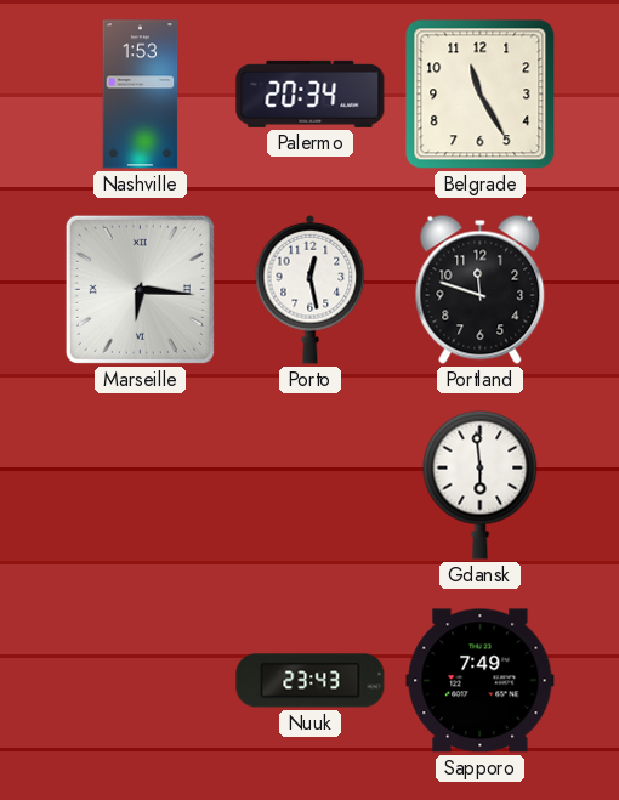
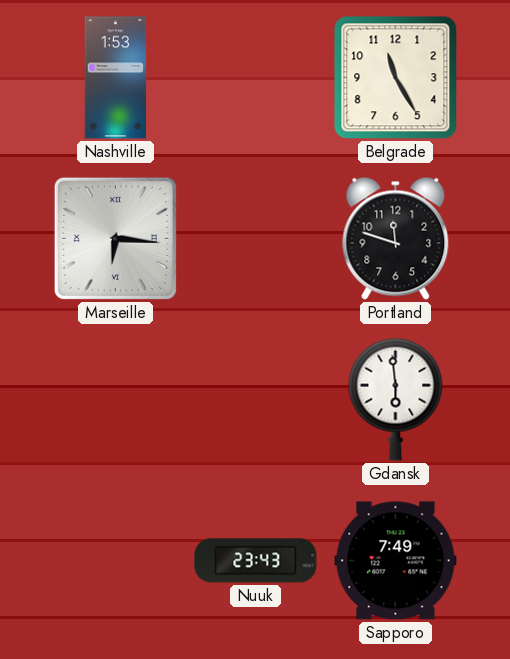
Palermo: 20:34 -> none
Porto: 12:28 -> none
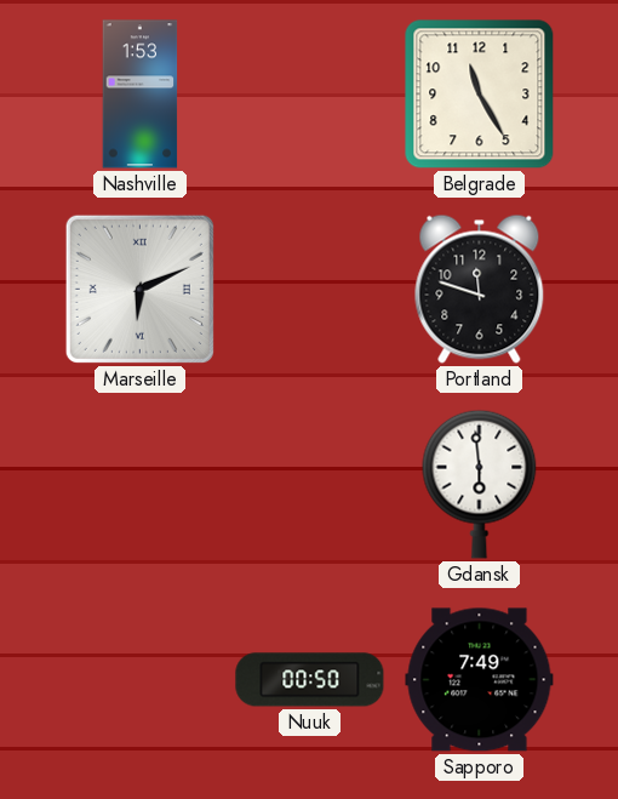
Marseille: 6:16 -> 6:11
Nuuk: 23:43 -> 00:50
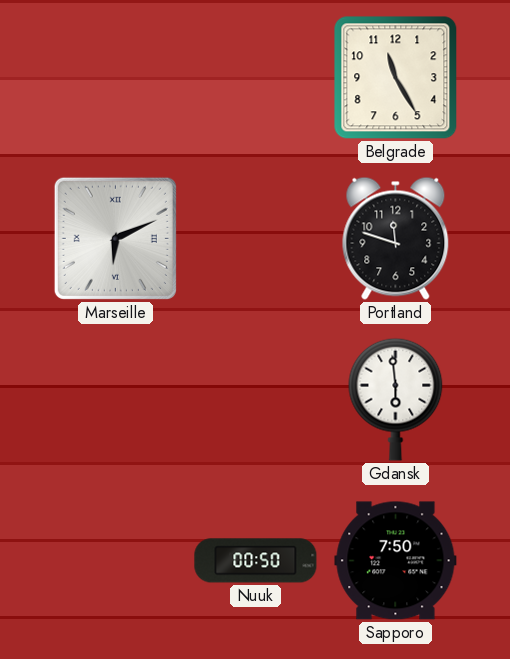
Nashville: 1:53 -> none
Sapporo: 7:49 -> 7:50
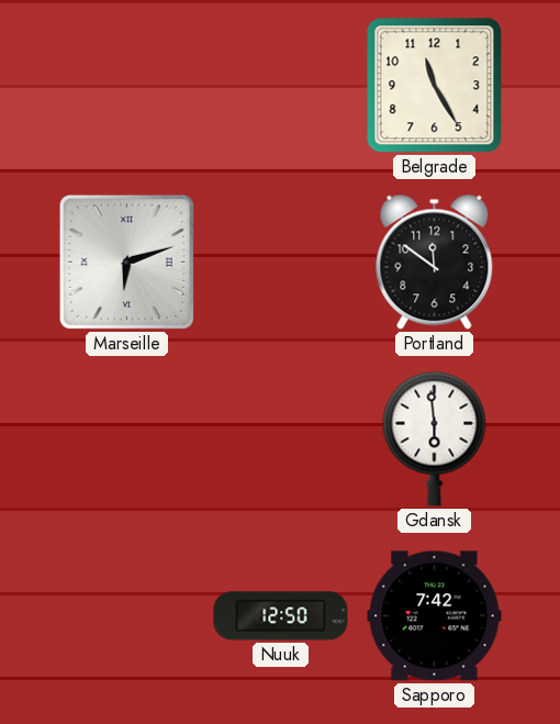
Marseille: 6:11 -> 6:12
Portland: 11:48 -> 11:51
Nuuk: 00:50 -> 12:50
Sapporo: 7:50 -> 7:42
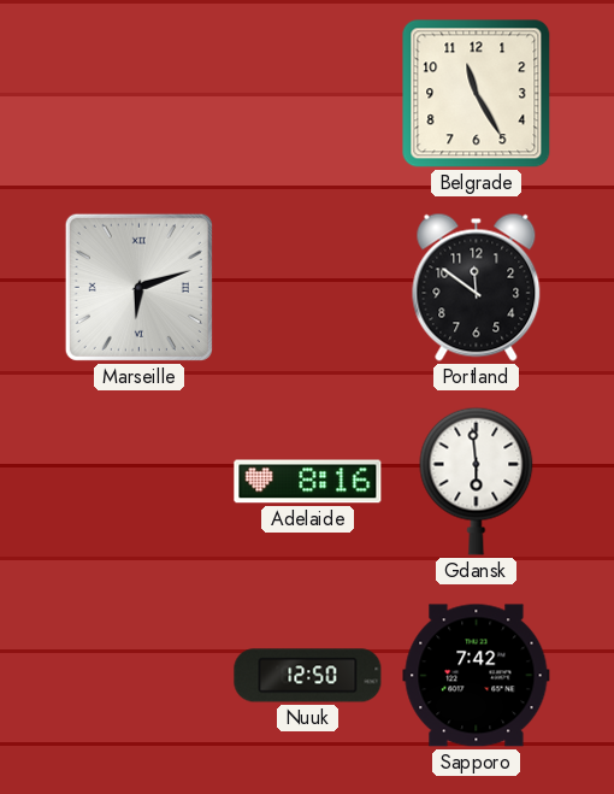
Adelaide: none -> 8:16
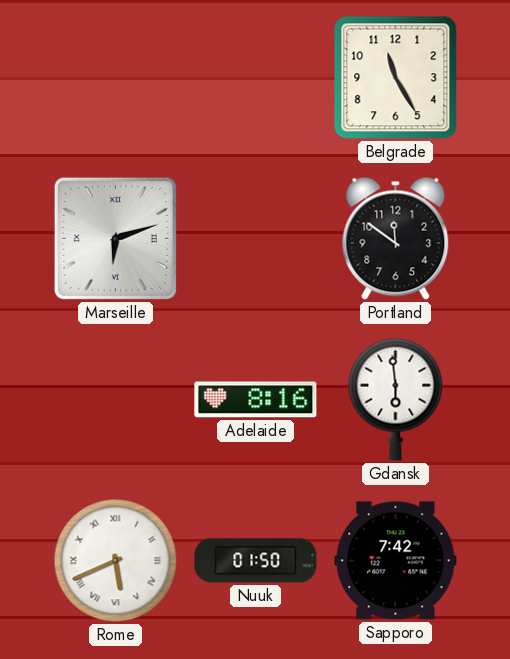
Rome: none -> 5:41
Nuuk: 12:50 -> 01:50
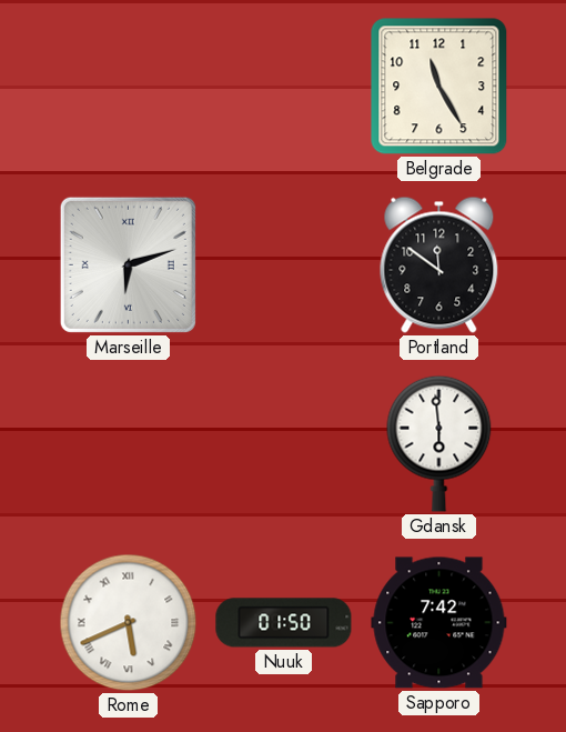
Adelaide: 8:16 -> none
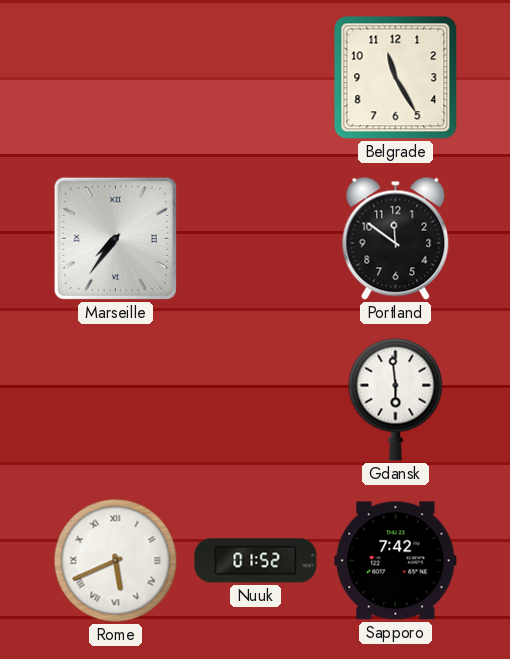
Marseille: 6:12 -> 7:36
Nuuk: 01:50 -> 01:52
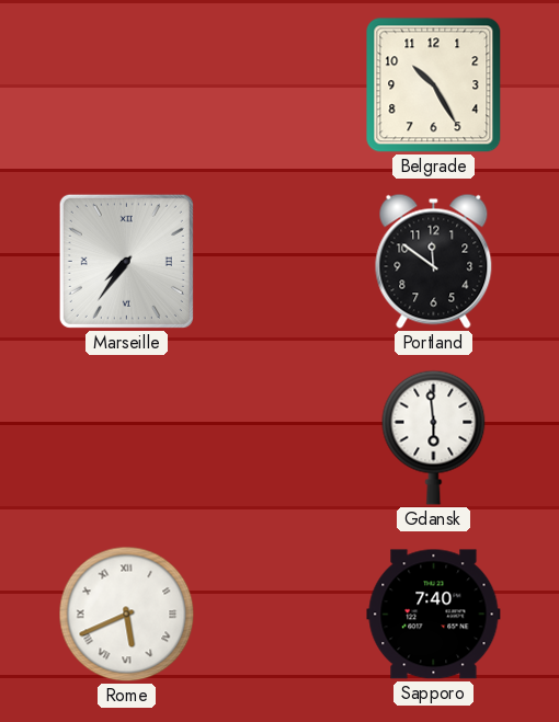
Belgrade: 11:25 -> 10:25
Nuuk: 01:52 -> none
Sapporo: 7:42 -> 7:40
